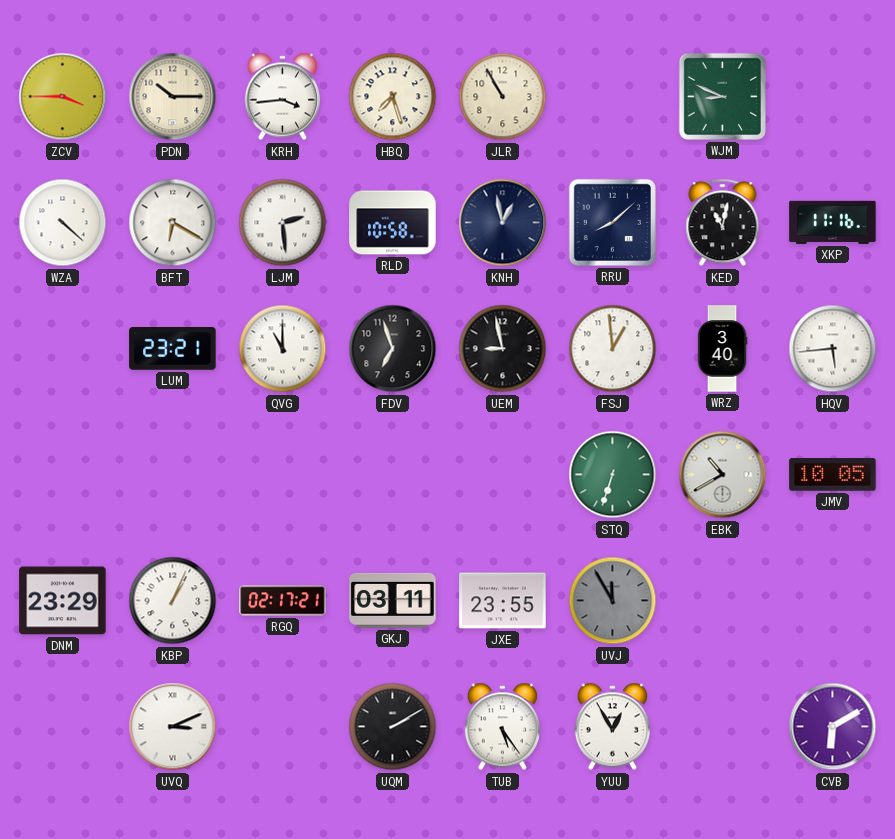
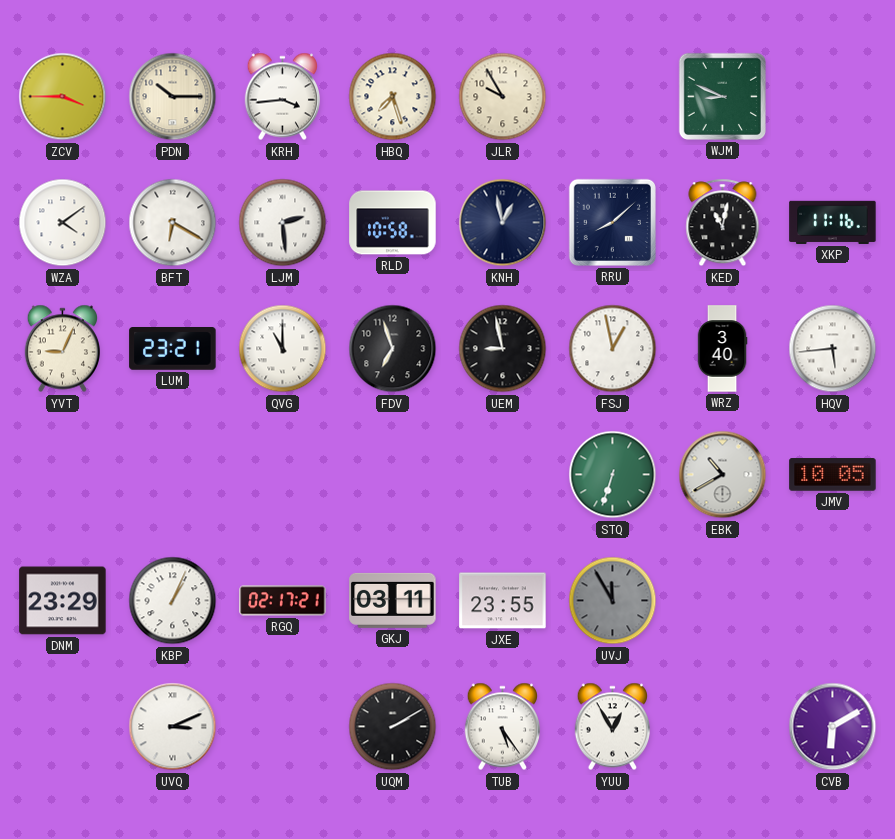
JLR: 10:55 -> 9:55
WZA: 4:22 -> 4:09
YVT: none -> 9:04
FSJ: 12:59 -> 12:58
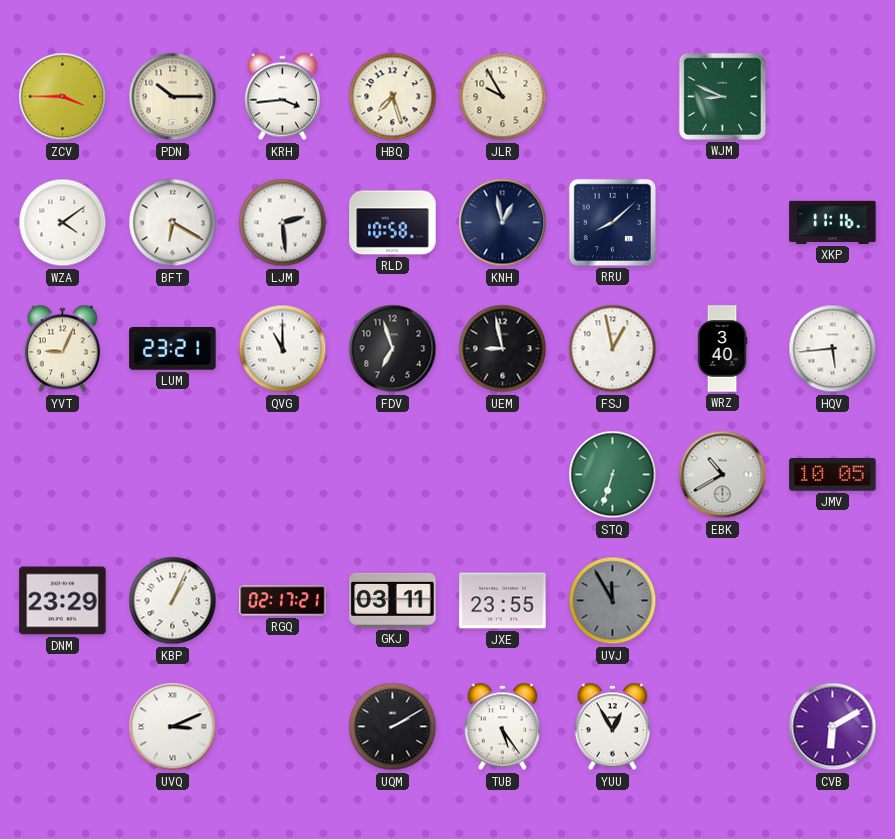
KED: 11:02 -> none
